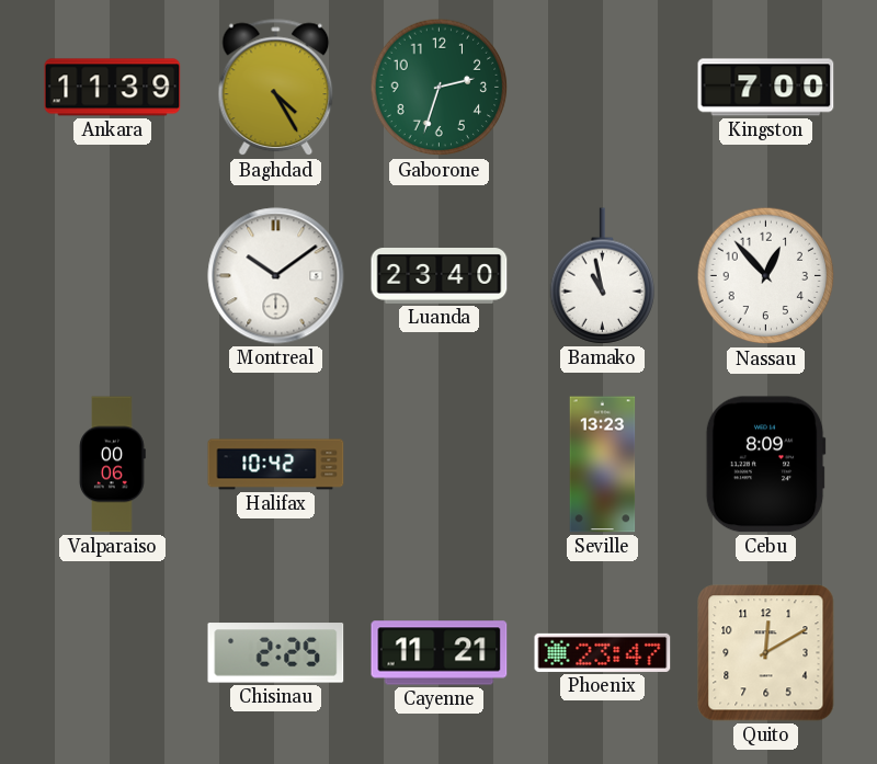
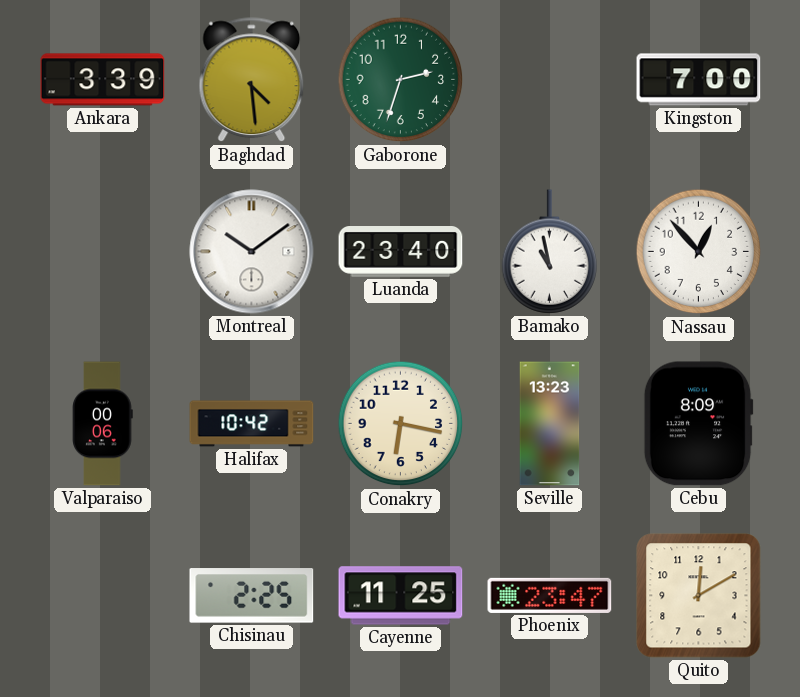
Ankara: 11:39 -> 3:39
Baghdad: 4:25 -> 4:29
Conakry: none -> 6:17
Cayenne: 11:21 -> 11:25
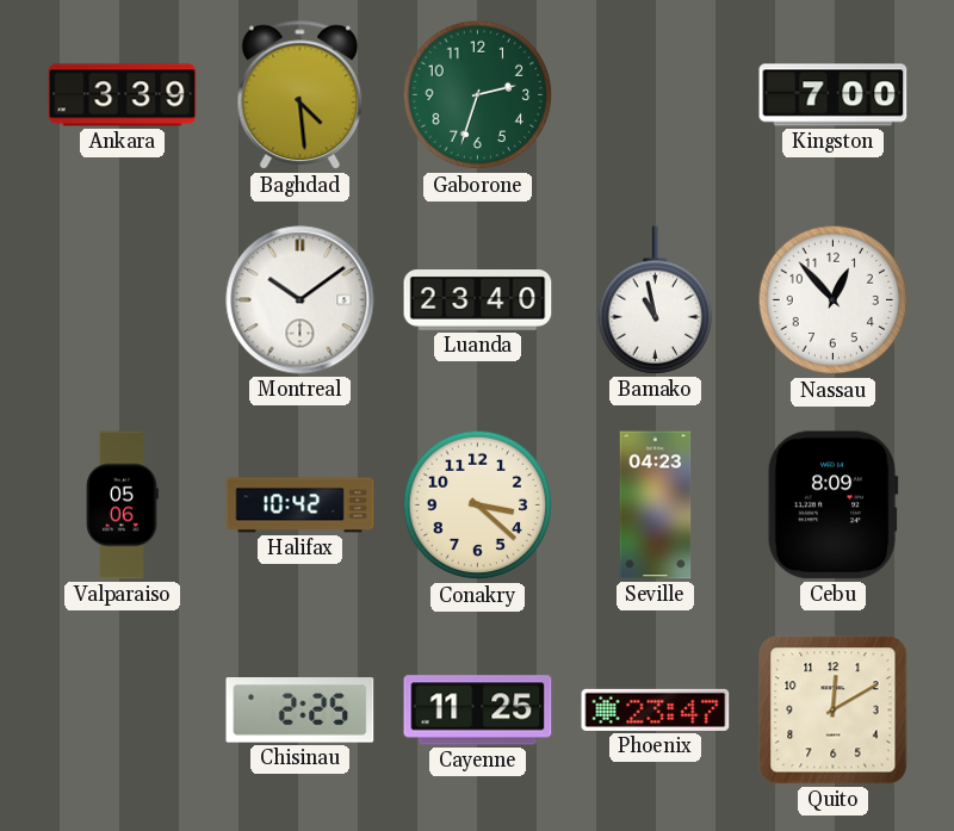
Valparaiso: 00:06 -> 05:06
Conakry: 6:17 -> 3:22
Seville: 13:23 -> 04:23
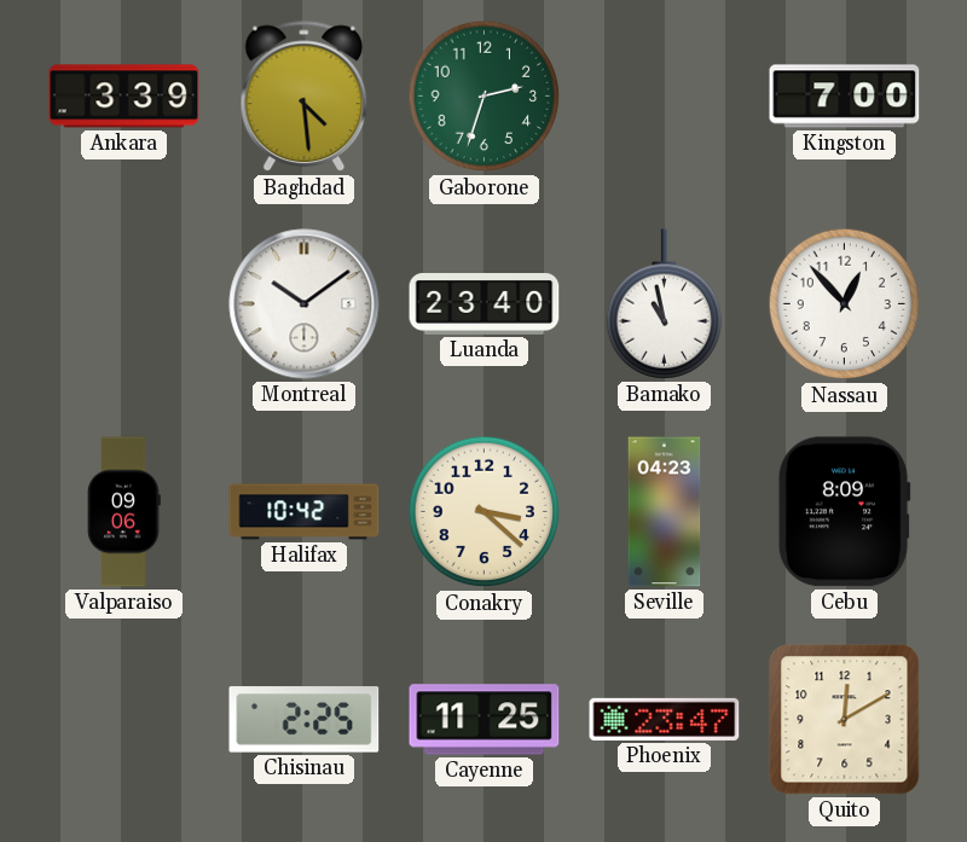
Valparaiso: 05:06 -> 09:06
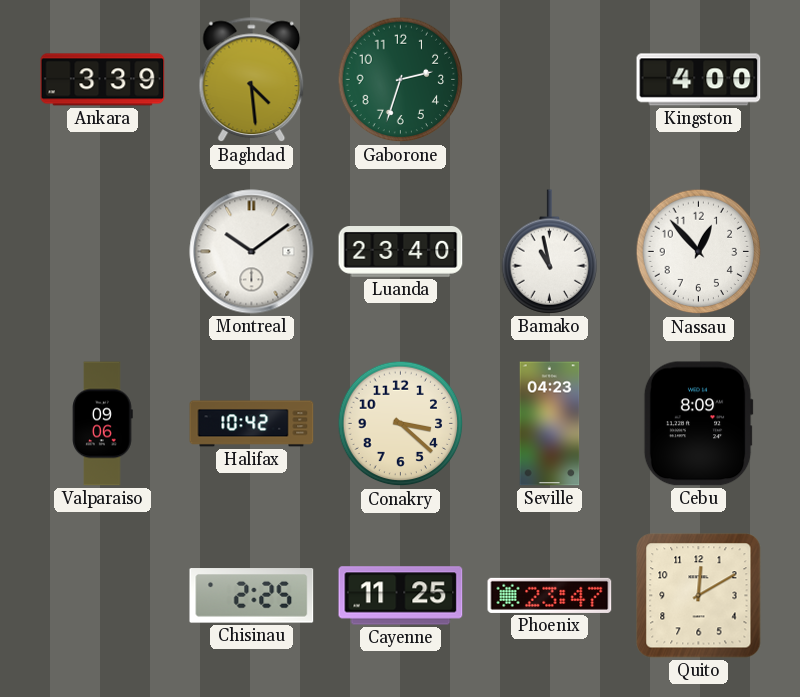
Kingston: 7:00 -> 4:00
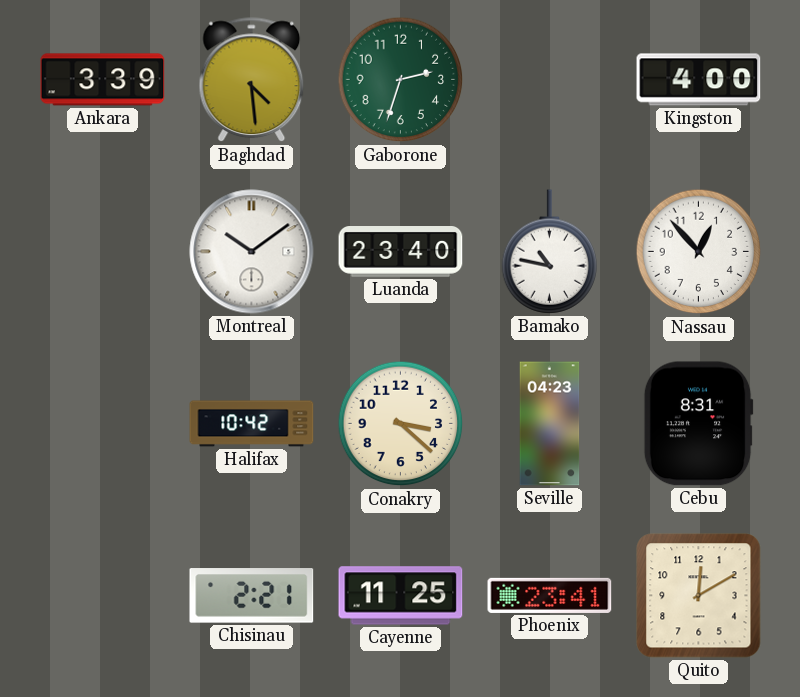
Bamako: 10:58 -> 10:47
Valparaiso: 09:06 -> none
Cebu: 8:09 -> 8:31
Chisinau: 2:25 -> 2:21
Phoenix: 23:47 -> 23:41
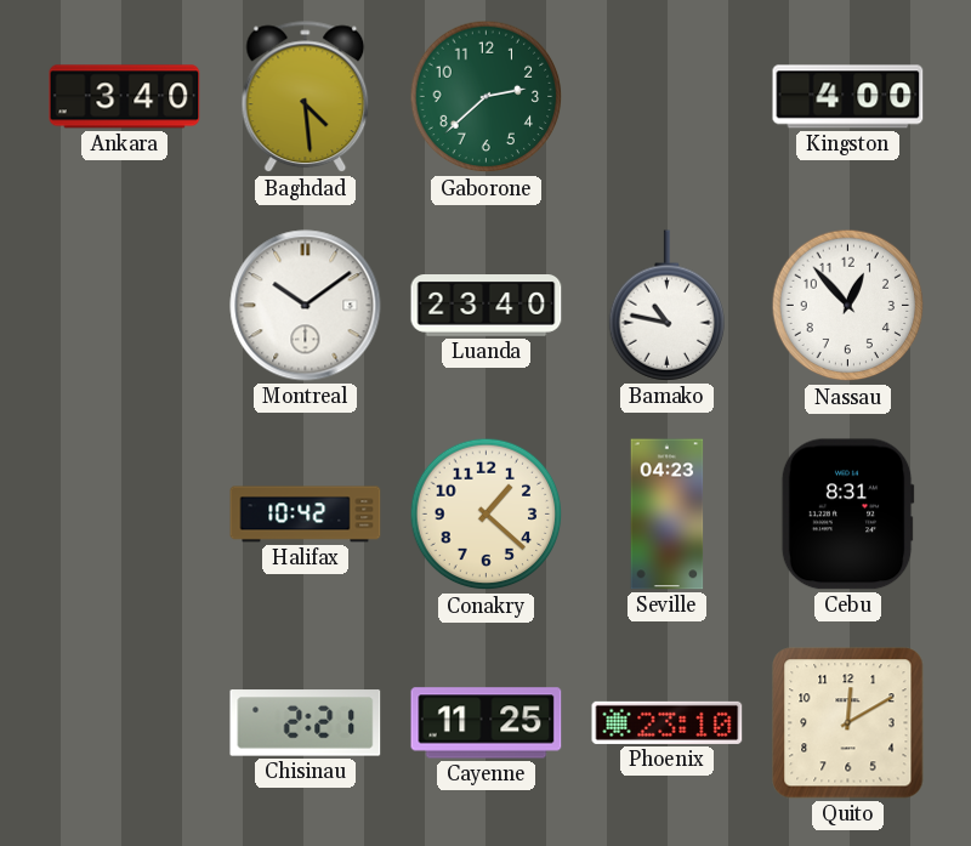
Ankara: 3:39 -> 3:40
Gaborone: 2:33 -> 2:38
Conakry: 3:22 -> 1:22
Phoenix: 23:41 -> 23:10
